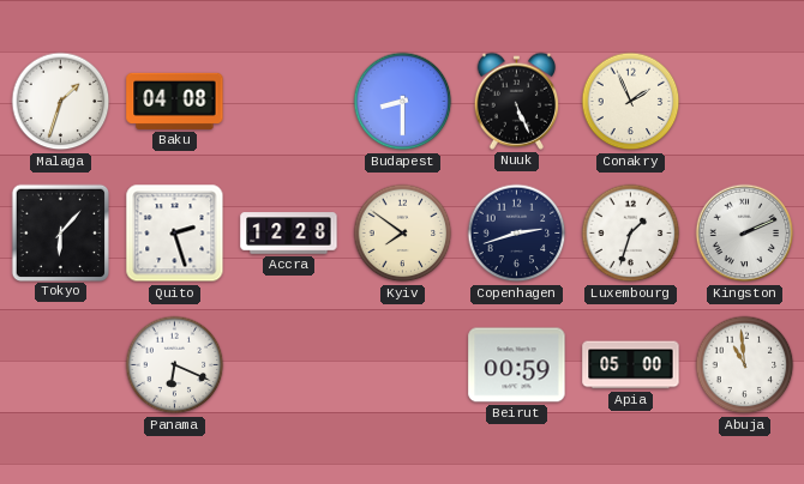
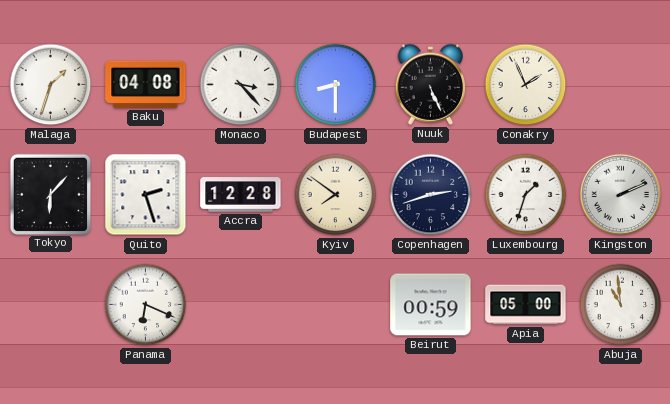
Monaco: none -> 3:23
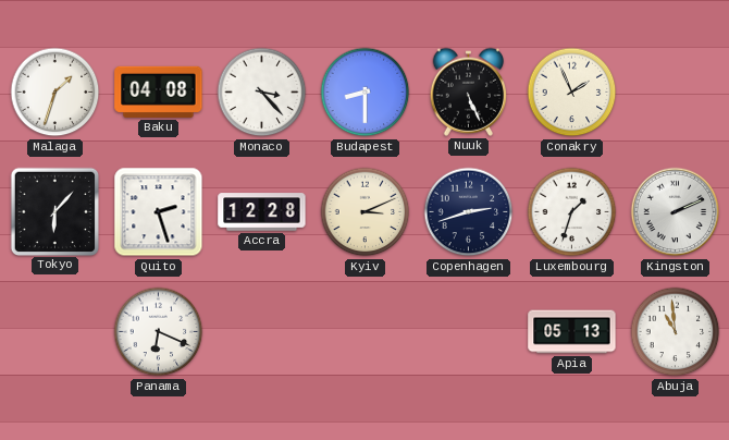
Kyiv: 7:51 -> 3:11
Beirut: 00:59 -> none
Apia: 05:00 -> 05:13
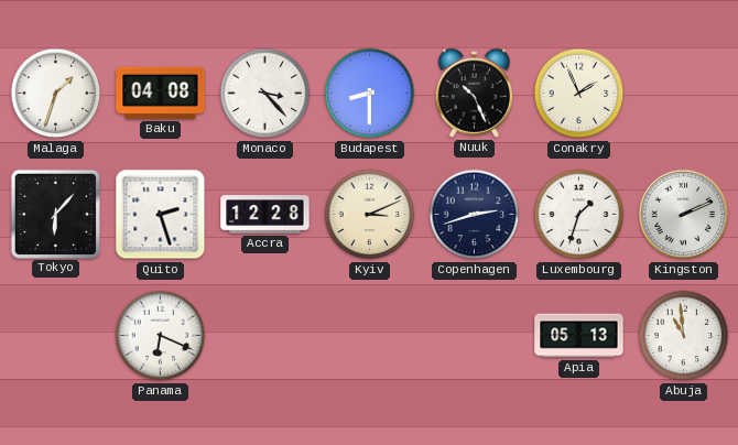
Nuuk: 5:26 -> 10:26
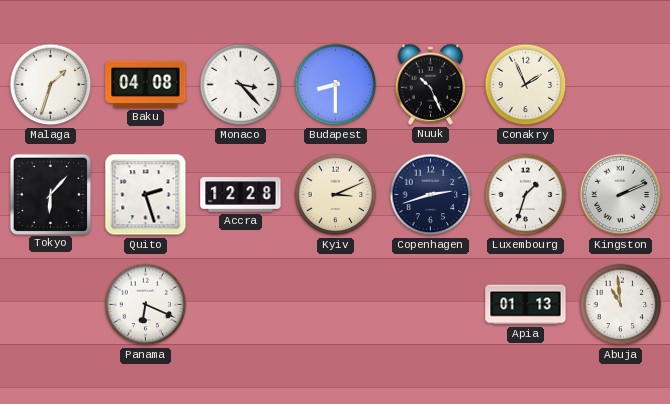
Apia: 05:13 -> 01:13
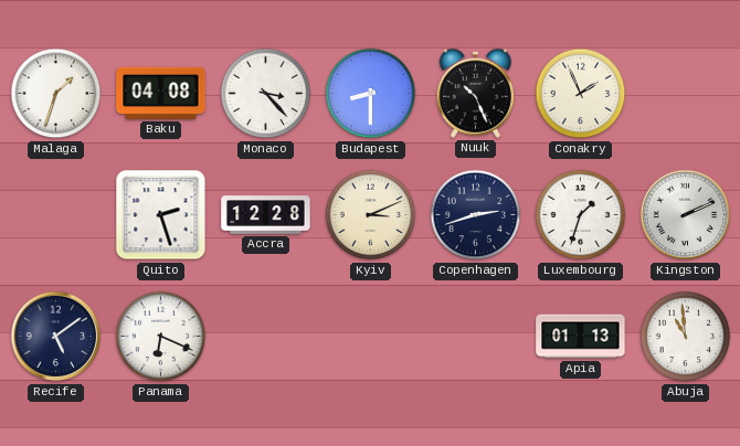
Tokyo: 6:07 -> none
Recife: none -> 5:09
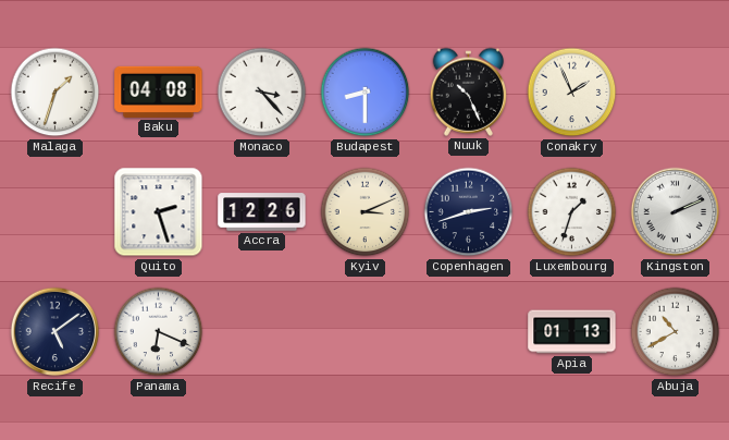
Accra: 12:28 -> 12:26
Abuja: 10:59 -> 10:40
